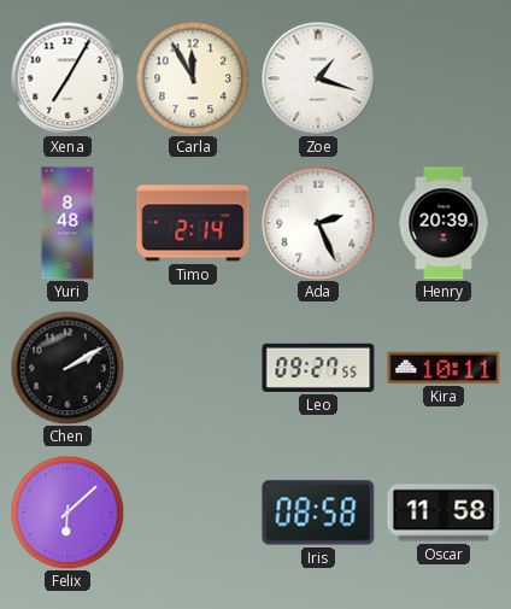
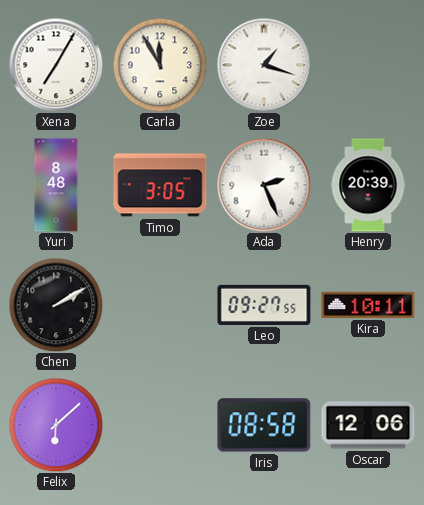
Timo: 2:14 -> 3:05
Oscar: 11:58 -> 12:06
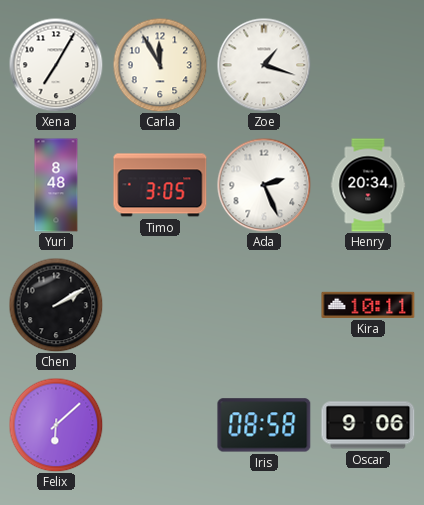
Henry: 20:39 -> 20:34
Leo: 09:27 -> none
Oscar: 12:06 -> 9:06
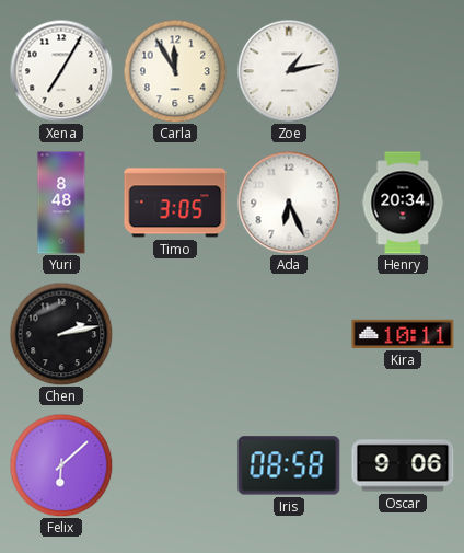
Zoe: 1:18 -> 1:13
Ada: 2:26 -> 6:26
Chen: 2:10 -> 2:13
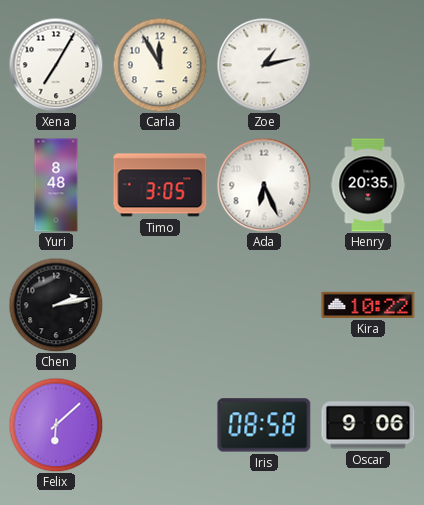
Henry: 20:34 -> 20:35
Kira: 10:11 -> 10:22
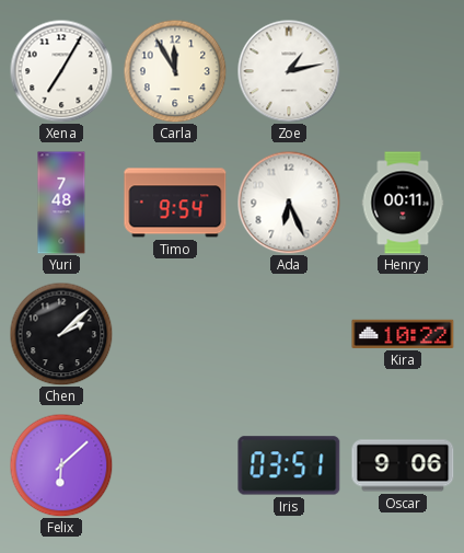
Yuri: 8:48 -> 7:48
Timo: 3:05 -> 9:54
Henry: 20:35 -> 00:11
Chen: 2:13 -> 2:08
Iris: 08:58 -> 03:51
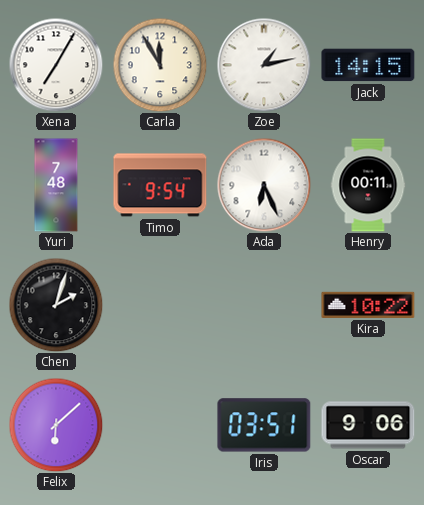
Jack: none -> 14:15
Chen: 2:08 -> 2:03
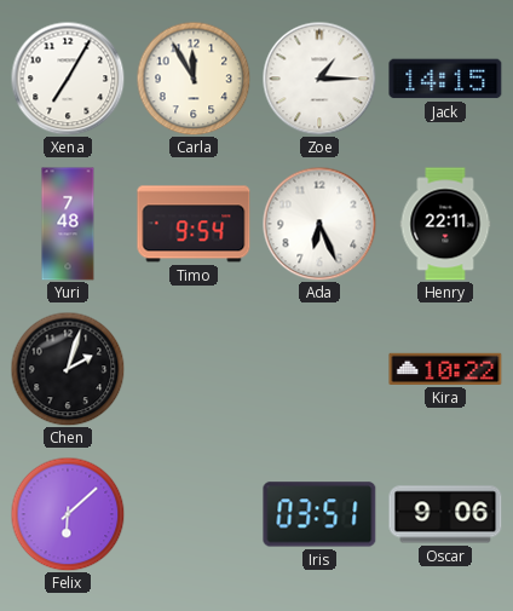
Zoe: 1:13 -> 1:15
Henry: 00:11 -> 22:11
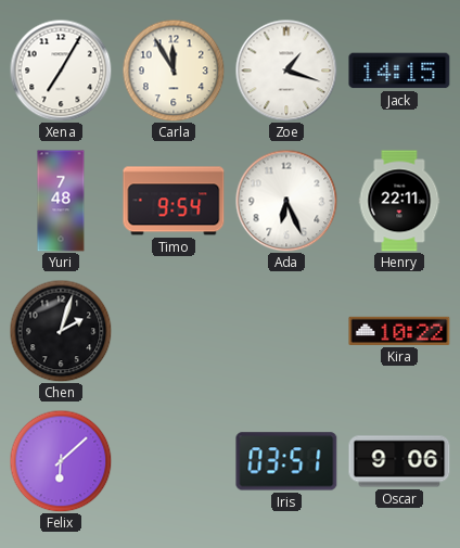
Zoe: 1:15 -> 1:18
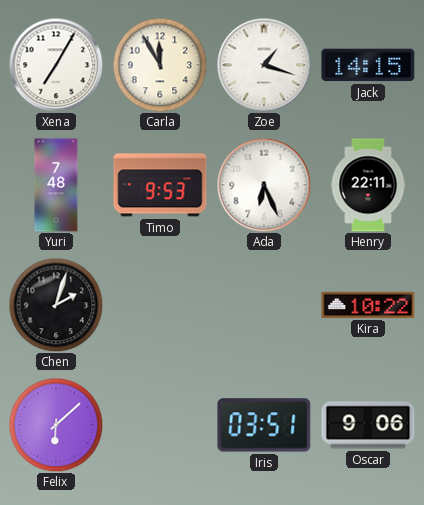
Timo: 9:54 -> 9:53
